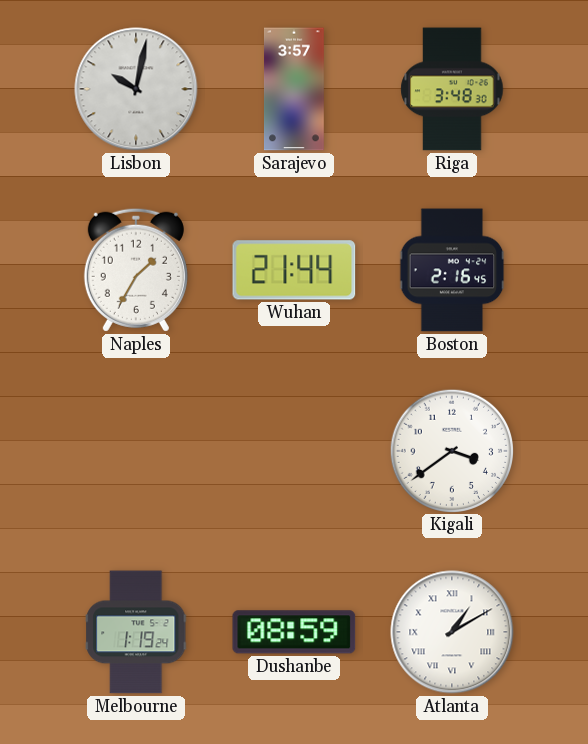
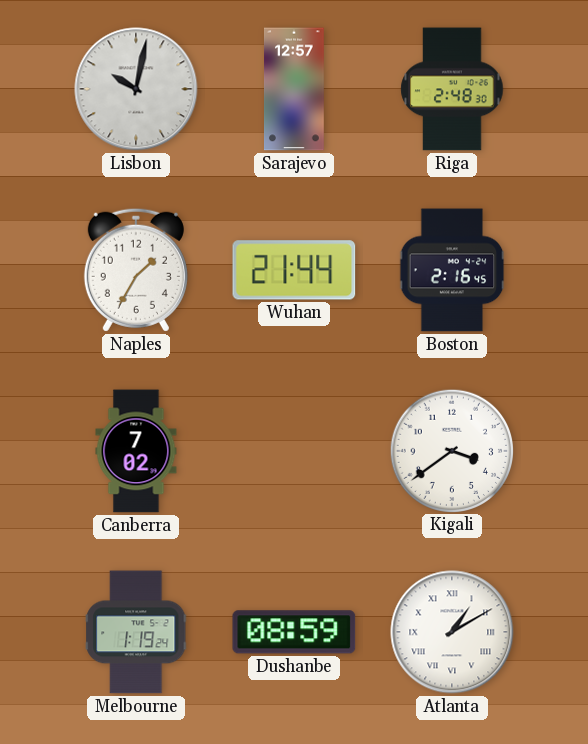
Sarajevo: 3:57 -> 12:57
Riga: 3:48 -> 2:48
Canberra: none -> 7:02
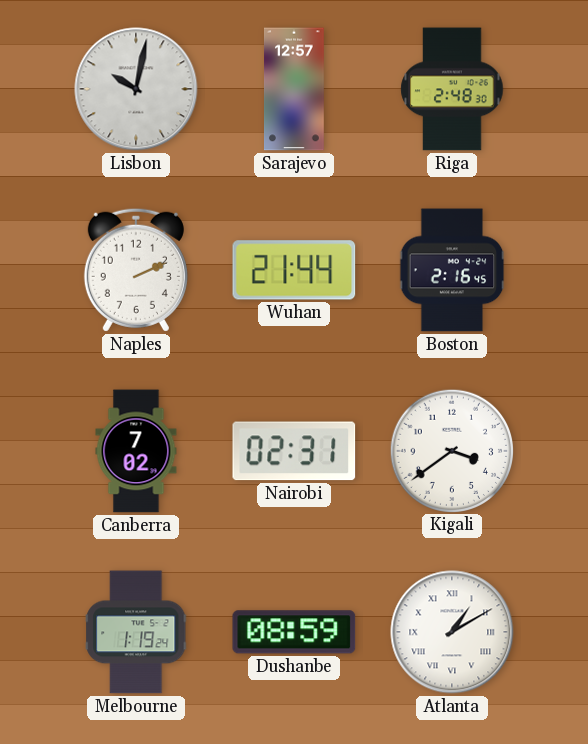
Naples: 1:35 -> 2:11
Nairobi: none -> 02:31
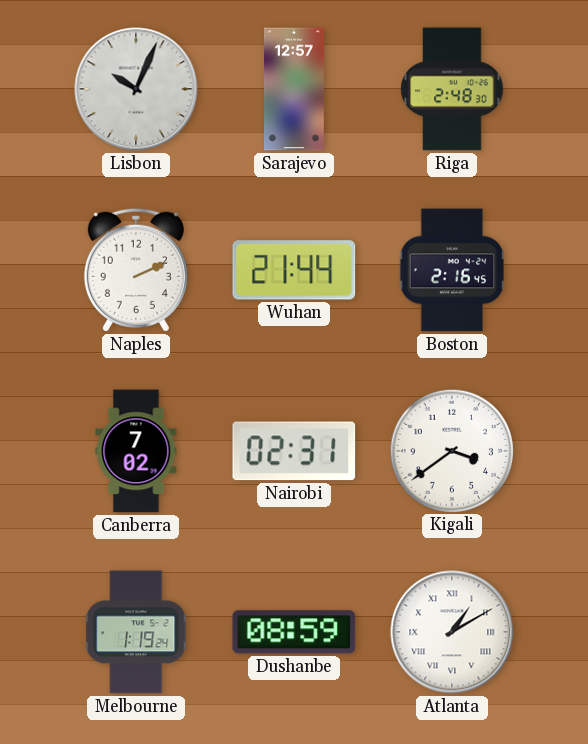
Lisbon: 10:02 -> 10:04
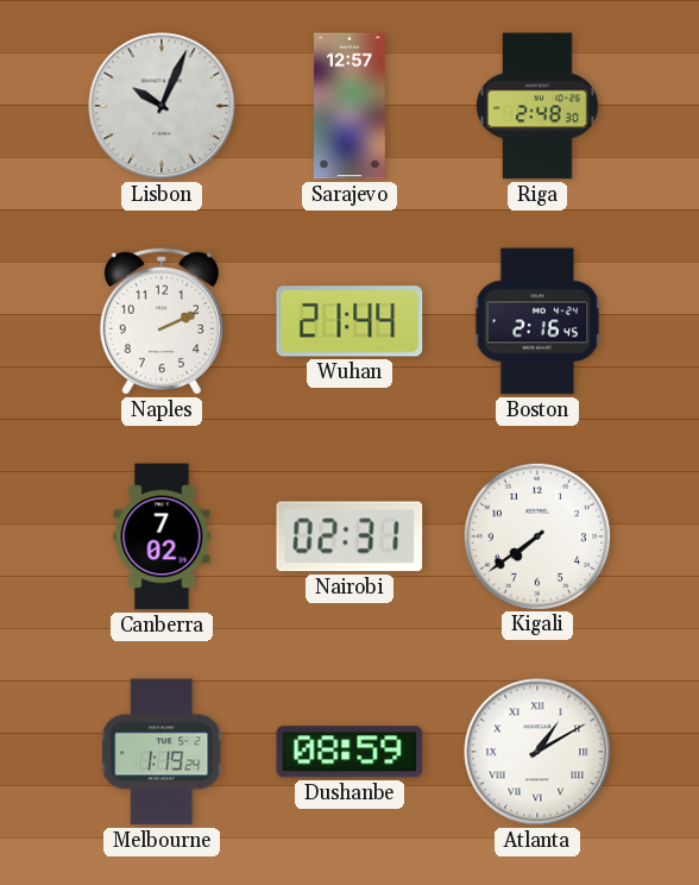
Kigali: 3:39 -> 7:39
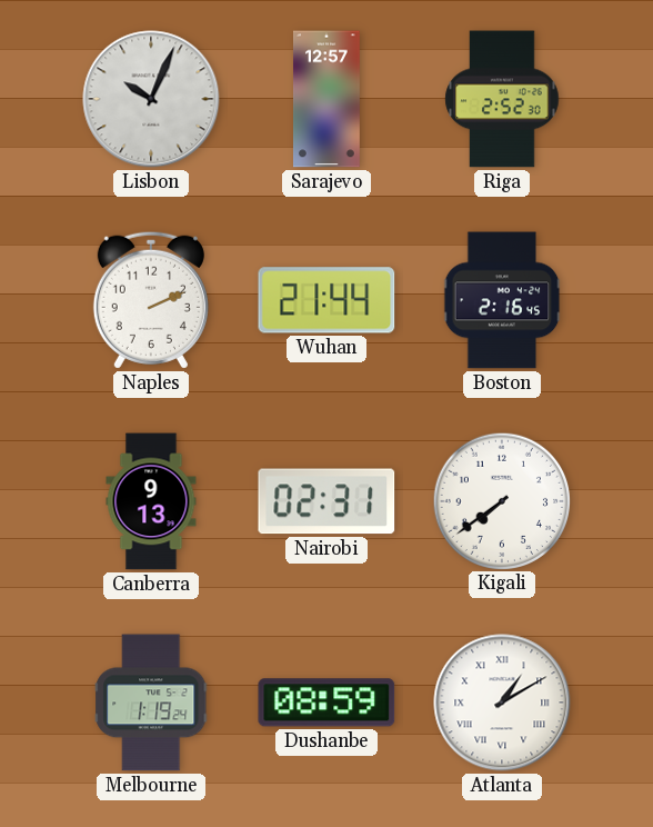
Riga: 2:48 -> 2:52
Canberra: 7:02 -> 9:13
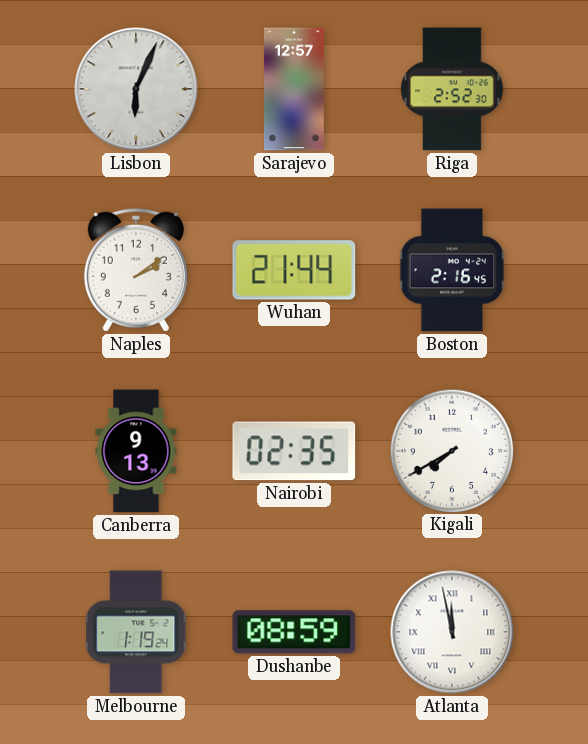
Lisbon: 10:04 -> 6:04
Naples: 2:11 -> 2:09
Nairobi: 02:31 -> 02:35
Kigali: 7:39 -> 7:40
Atlanta: 1:10 -> 11:58
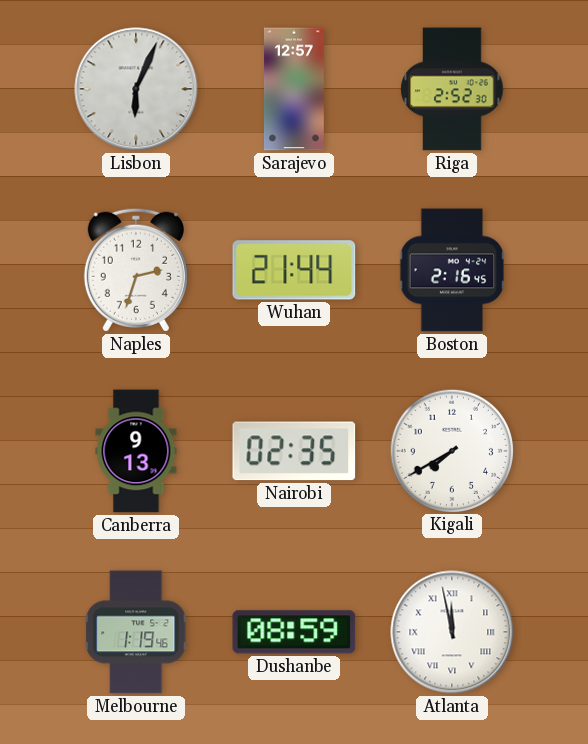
Naples: 2:09 -> 2:33
Melbourne: 1:19:24 -> 1:19:46
